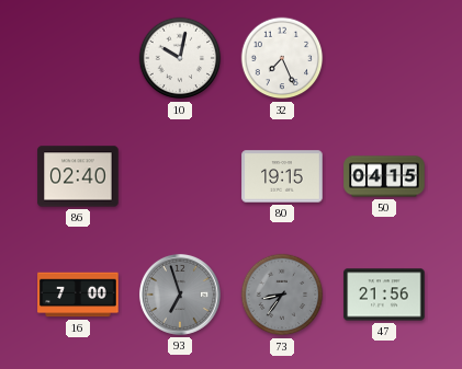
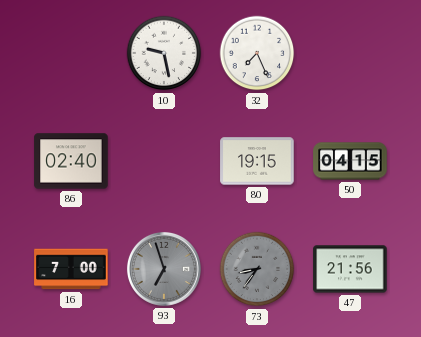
10: 10:02 -> 9:28
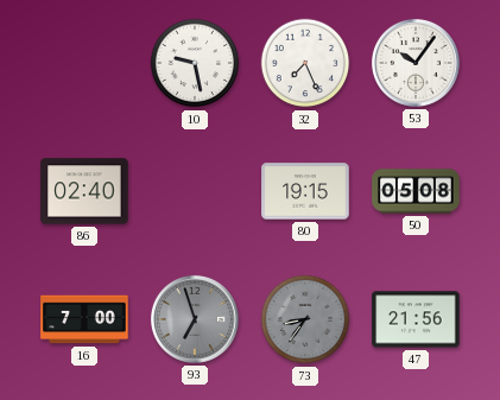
53: none -> 10:06
50: 04:15 -> 05:08
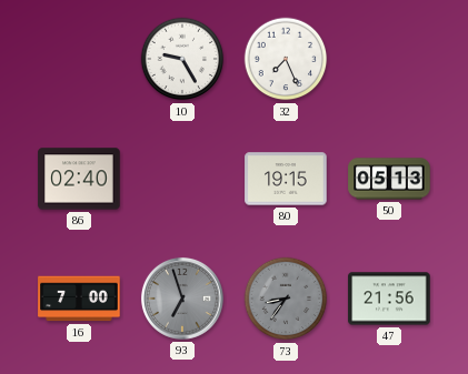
10: 9:28 -> 9:25
53: 10:06 -> none
50: 05:08 -> 05:13
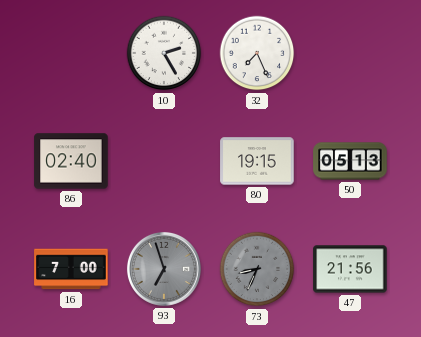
10: 9:25 -> 2:25
73: 8:36 -> 8:34
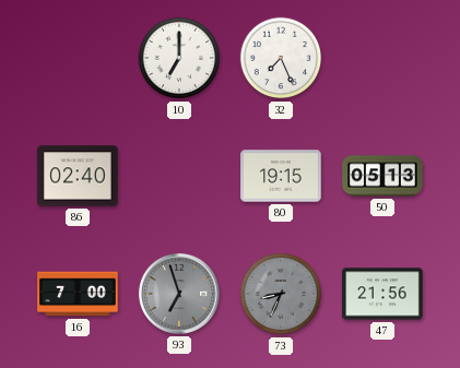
10: 2:25 -> 7:00
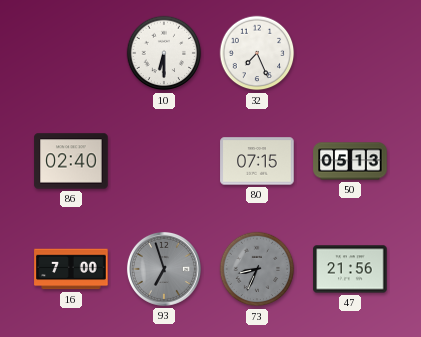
10: 7:00 -> 6:30
80: 19:15 -> 07:15
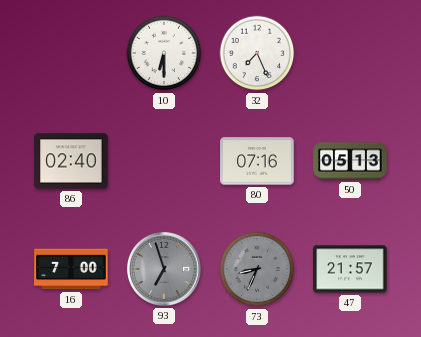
80: 07:15 -> 07:16
47: 21:56 -> 21:57
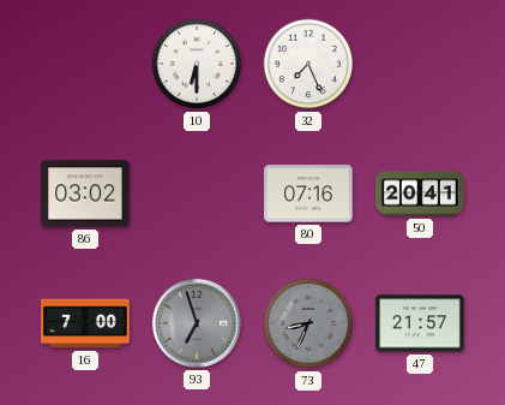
86: 02:40 -> 03:02
50: 05:13 -> 20:41
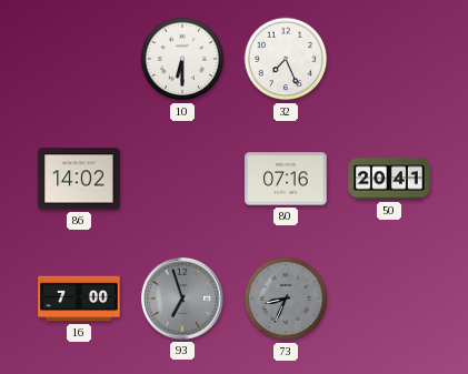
86: 03:02 -> 14:02
47: 21:57 -> none
